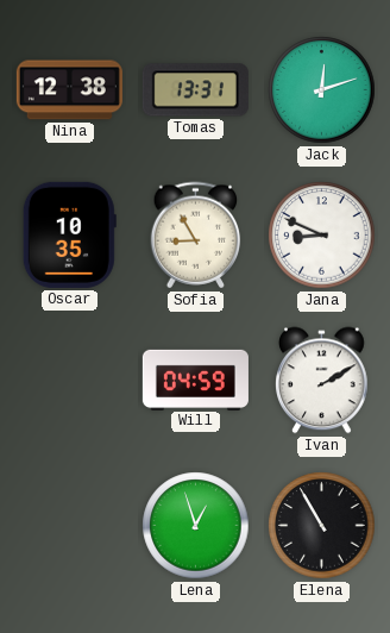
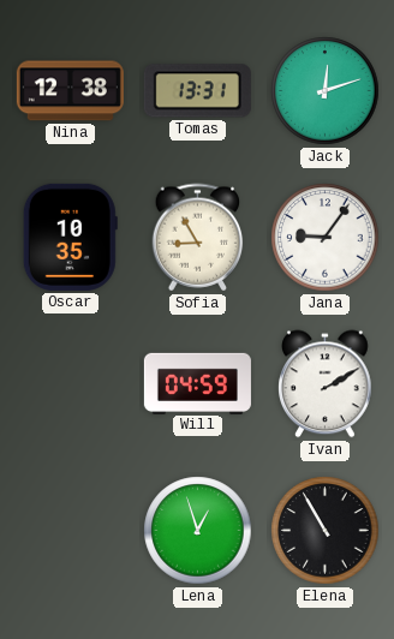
Jana: 8:49 -> 9:06
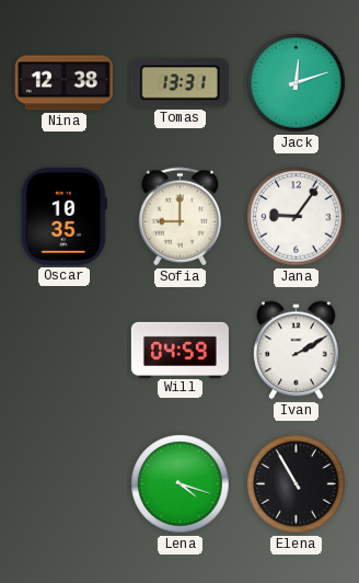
Sofia: 8:55 -> 9:00
Lena: 12:57 -> 4:18
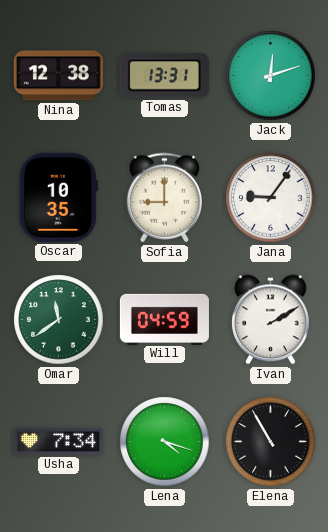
Omar: none -> 11:39
Usha: none -> 7:34
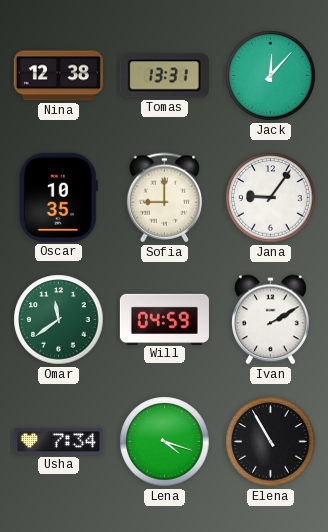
Jack: 12:12 -> 12:07
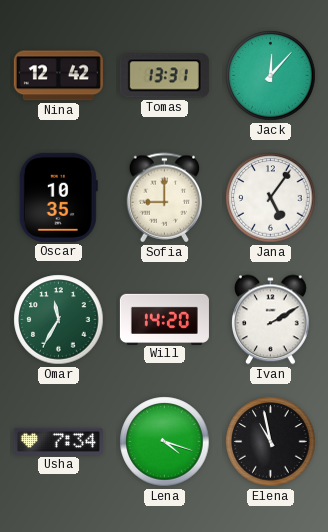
Nina: 12:38 -> 12:42
Jana: 9:06 -> 5:06
Omar: 11:39 -> 11:35
Will: 04:59 -> 14:20
Elena: 10:55 -> 10:58
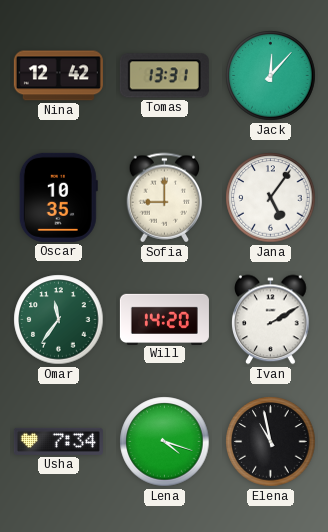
Omar: 11:35 -> 11:36
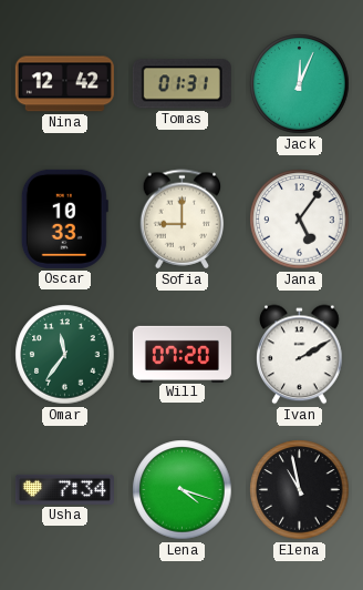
Tomas: 13:31 -> 01:31
Jack: 12:07 -> 12:04
Oscar: 10:35 -> 10:33
Will: 14:20 -> 07:20
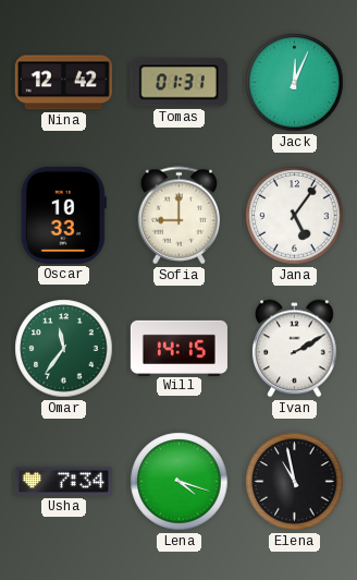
Will: 07:20 -> 14:15
